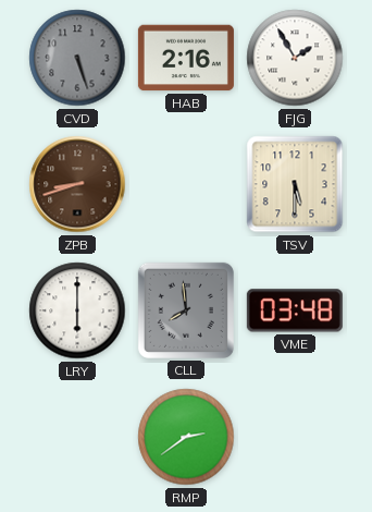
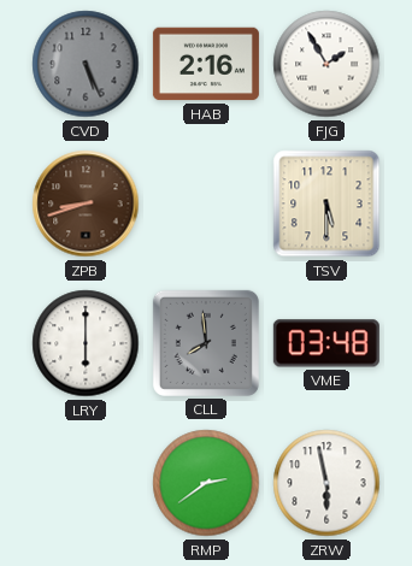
CVD: 5:27 -> 5:26
ZRW: none -> 5:58
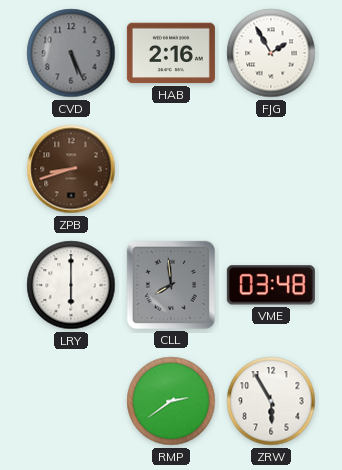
TSV: 5:30 -> none
ZRW: 5:58 -> 5:55
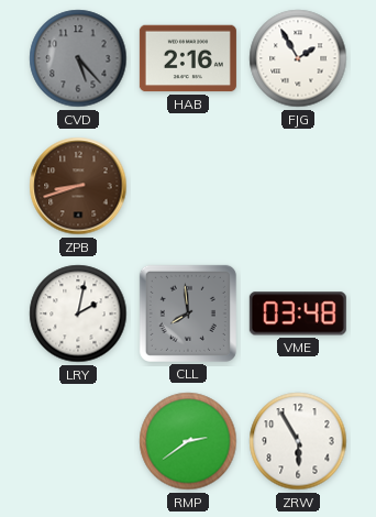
CVD: 5:26 -> 5:23
LRY: 6:00 -> 2:02
